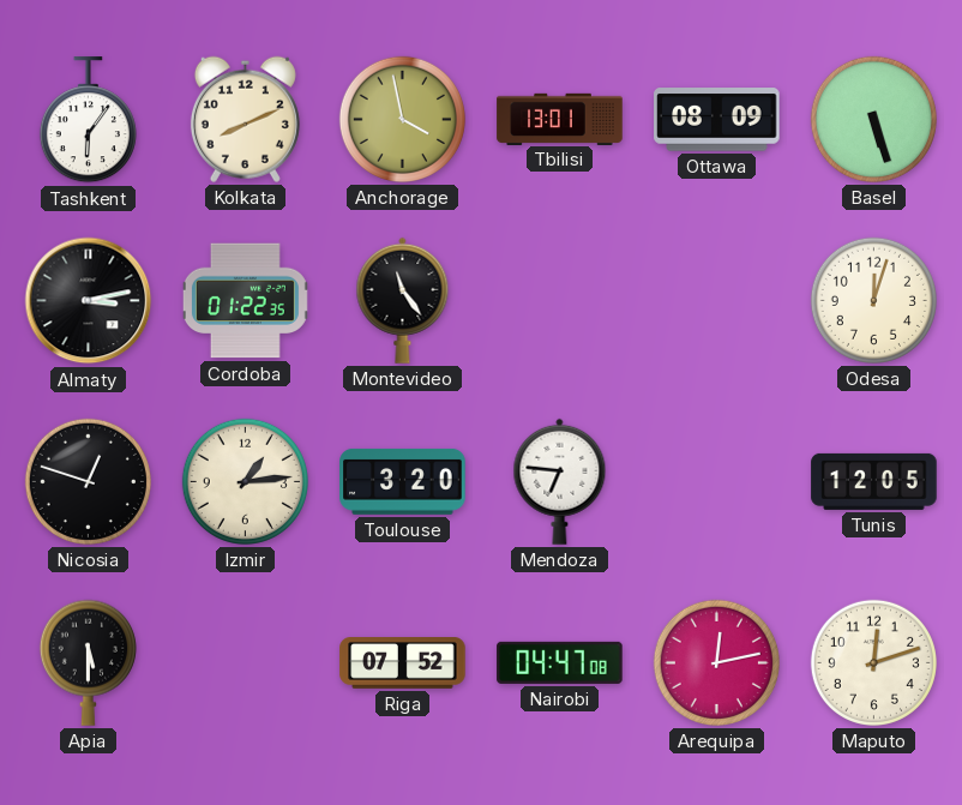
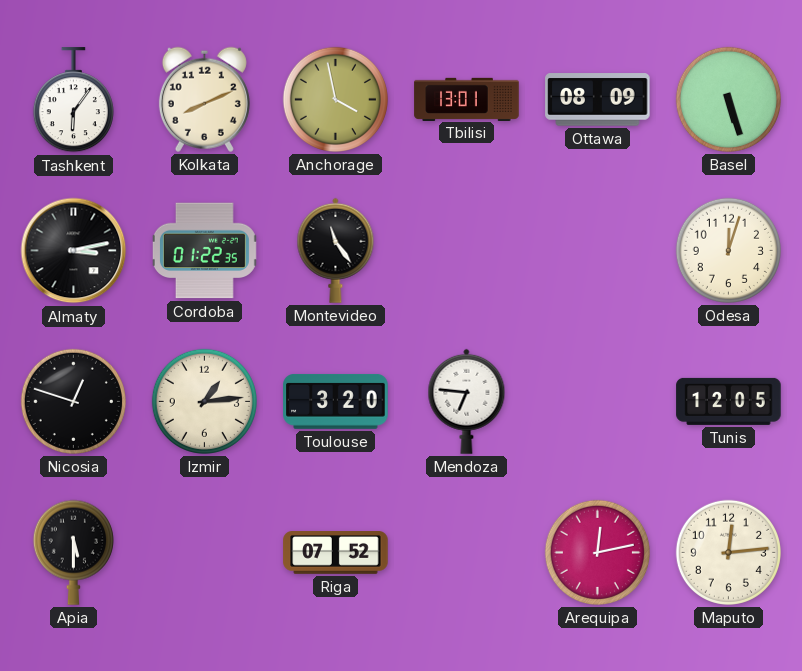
Nairobi: 04:47 -> none
Maputo: 12:12 -> 12:14
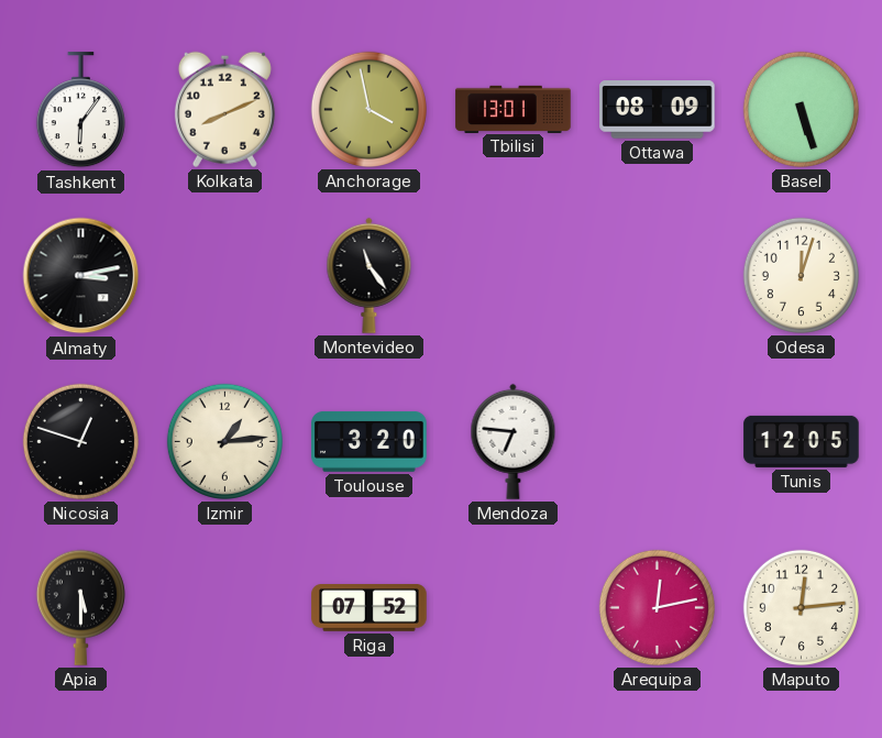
Cordoba: 01:22 -> none
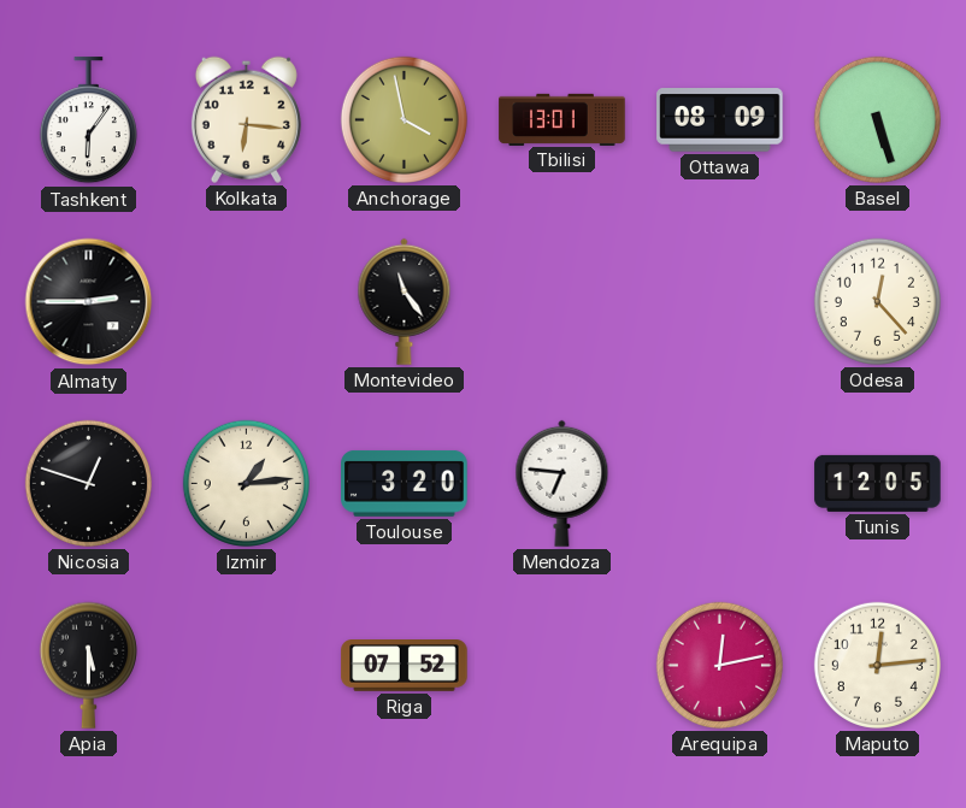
Kolkata: 8:11 -> 6:16
Almaty: 3:13 -> 2:45
Odesa: 12:03 -> 12:23
